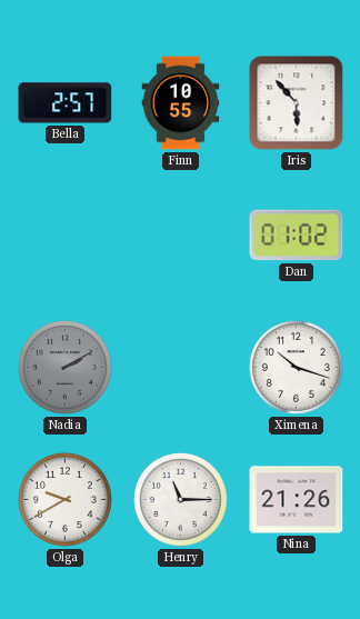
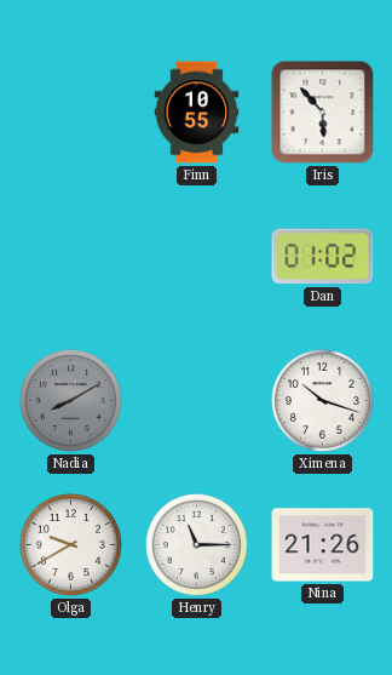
Bella: 2:57 -> none
Nadia: 2:10 -> 8:10
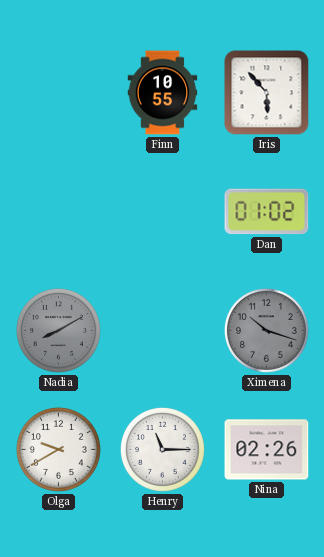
Ximena dial: white -> grey
Nina: 21:26 -> 02:26
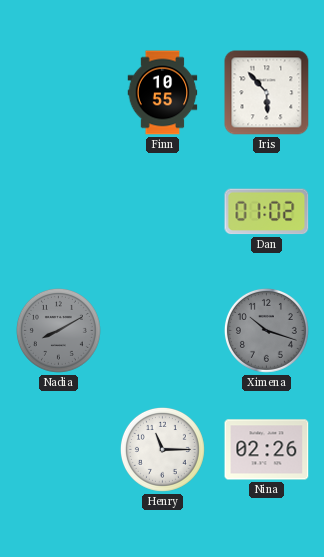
Olga: 9:40 -> none
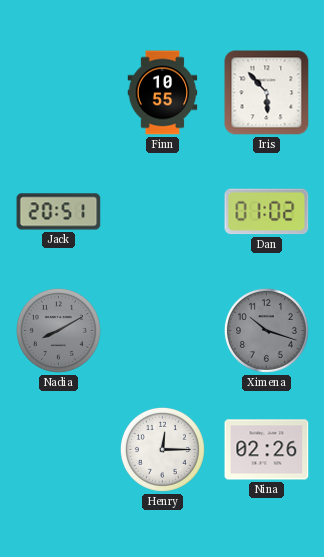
Jack: none -> 20:51
Henry: 11:15 -> 12:15
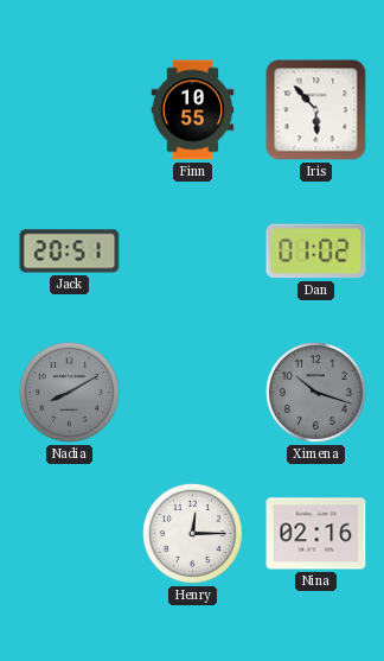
Nina: 02:26 -> 02:16
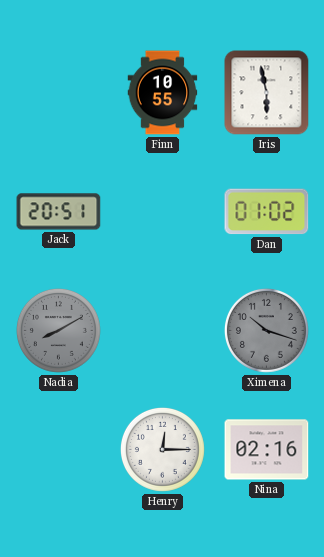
Iris: 5:53 -> 5:58
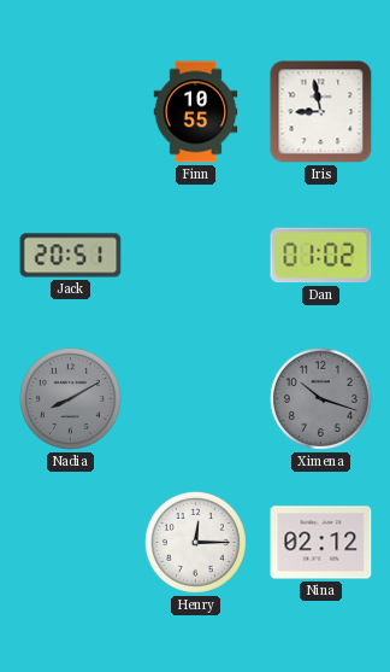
Iris: 5:58 -> 8:58
Nina: 02:16 -> 02:12
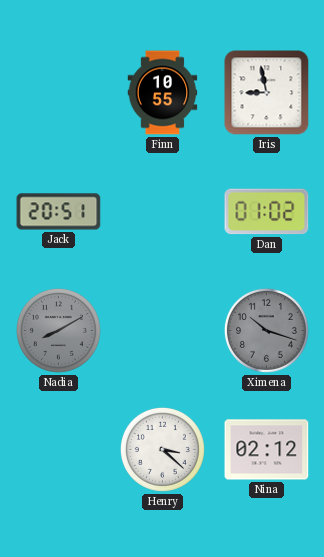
Henry: 12:15 -> 3:22
